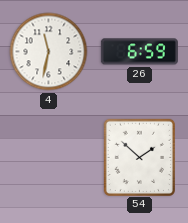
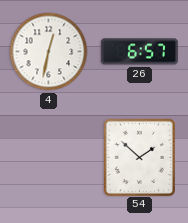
4: 11:32 -> 12:32
26: 6:59 -> 6:57
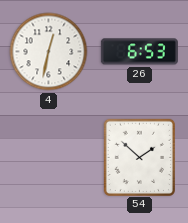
26: 6:57 -> 6:53
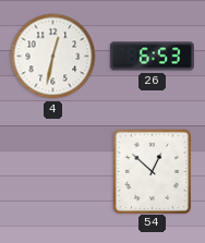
54: 1:52 -> 12:52
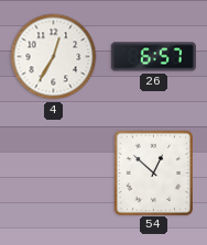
4: 12:32 -> 12:35
26: 6:53 -> 6:57
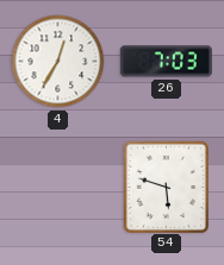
26: 6:57 -> 7:03
54: 12:52 -> 5:48
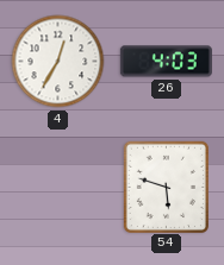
26: 7:03 -> 4:03
